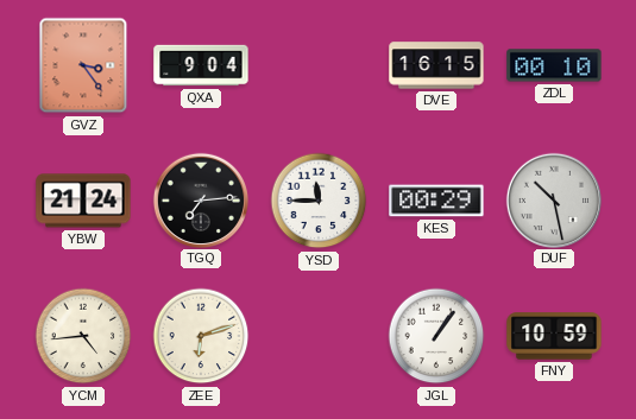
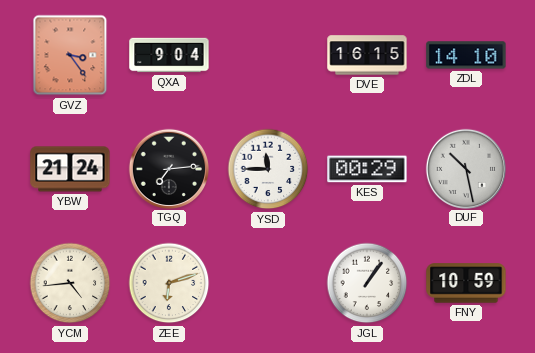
ZDL: 00:10 -> 14:10
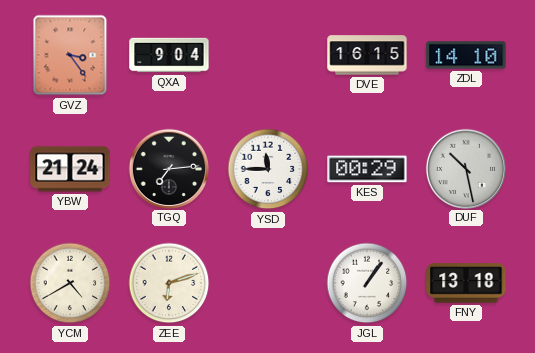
YCM: 4:44 -> 4:40
FNY: 10:59 -> 13:18
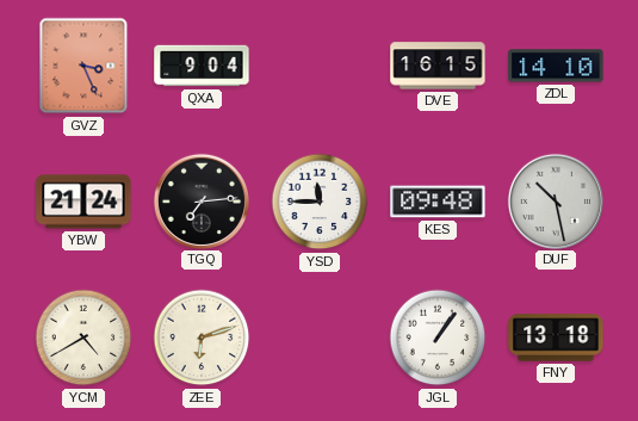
GVZ: 3:24 -> 3:26
KES: 00:29 -> 09:48
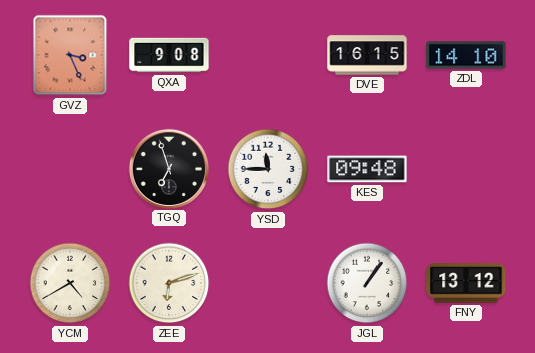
QXA: 9:04 -> 9:08
YBW: 21:24 -> none
TGQ: 7:14 -> 6:57
DUF: 10:28 -> none
FNY: 13:18 -> 13:12
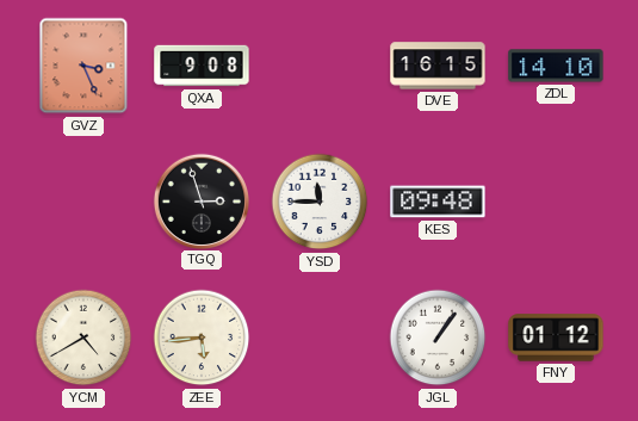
TGQ: 6:57 -> 2:57
ZEE: 6:12 -> 5:44
FNY: 13:12 -> 01:12
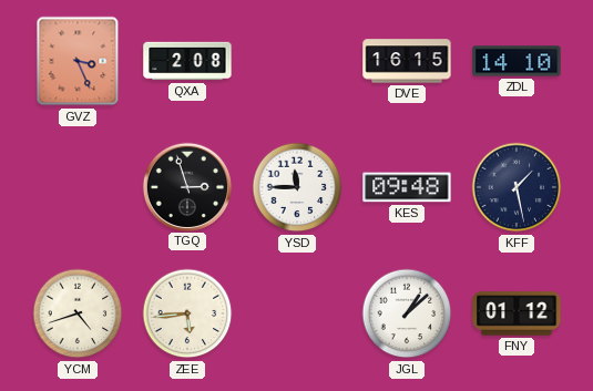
QXA: 9:08 -> 2:08
KFF: none -> 1:28
YCM: 4:40 -> 4:42
JGL: 1:06 -> 1:08
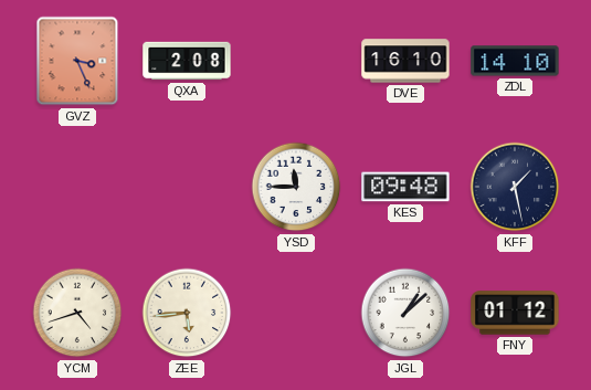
DVE: 16:15 -> 16:10
TGQ: 2:57 -> none
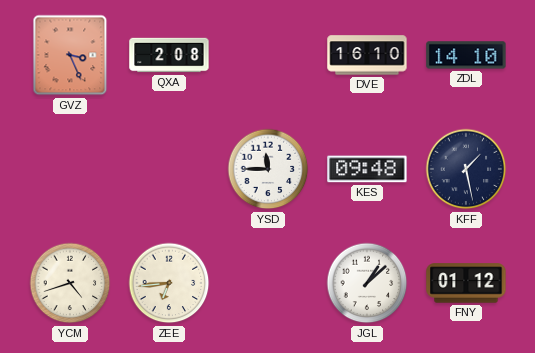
ZEE: 5:44 -> 6:44
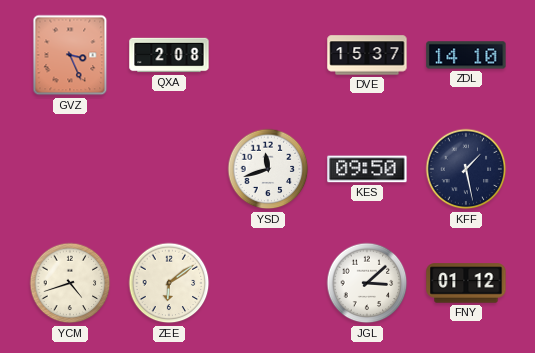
DVE: 16:10 -> 15:37
YSD: 11:45 -> 11:42
KES: 09:48 -> 09:50
ZEE: 6:44 -> 6:09
JGL: 1:08 -> 3:08
